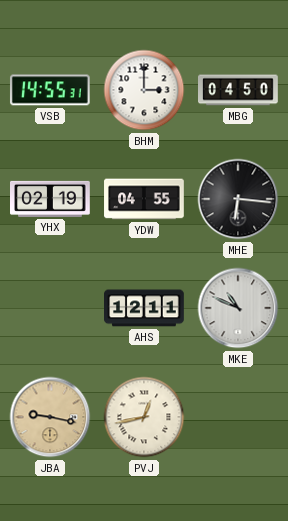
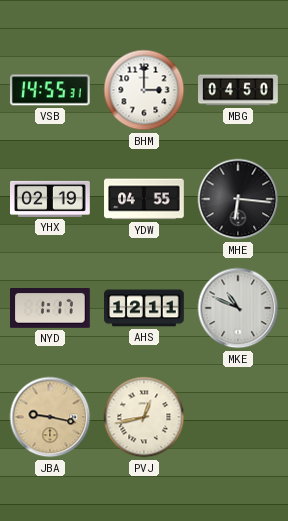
NYD: none -> 1:17
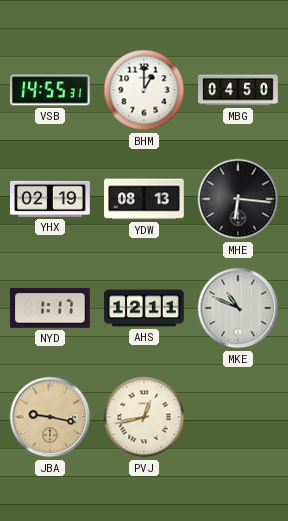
BHM: 3:00 -> 1:00
YDW: 04:55 -> 08:13
